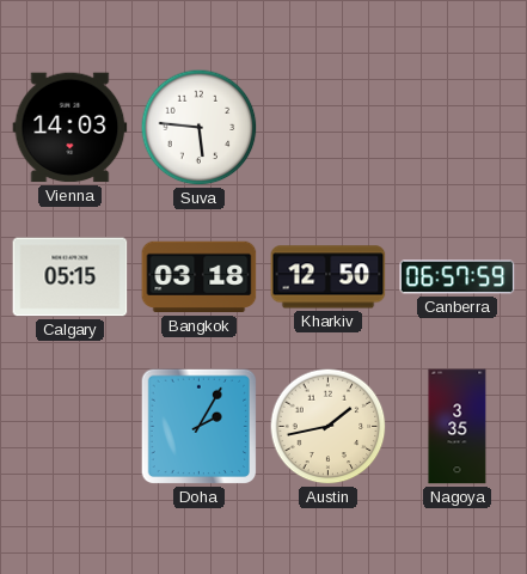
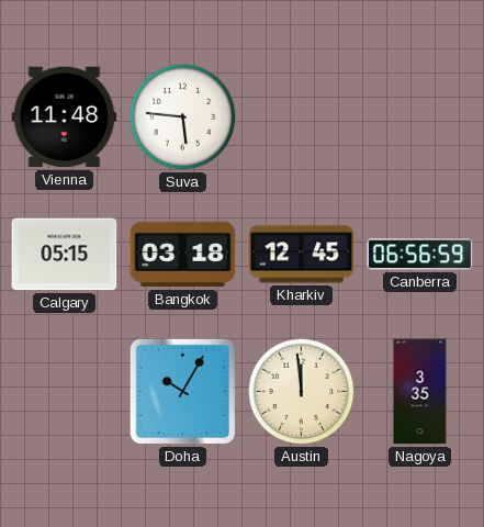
Vienna: 14:03 -> 11:48
Kharkiv: 12:50 -> 12:45
Canberra: 06:57 -> 06:56
Doha: 2:05 -> 10:05
Austin: 1:43 -> 11:59
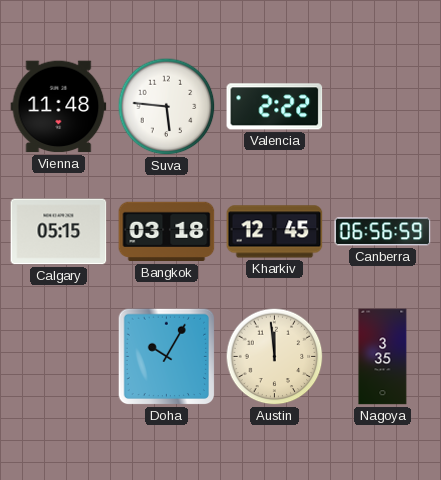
Valencia: none -> 2:22
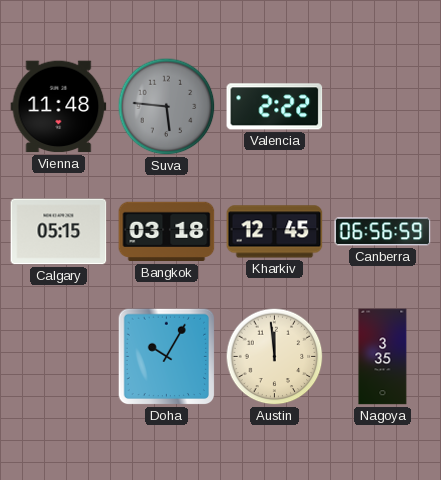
Suva dial: white -> grey
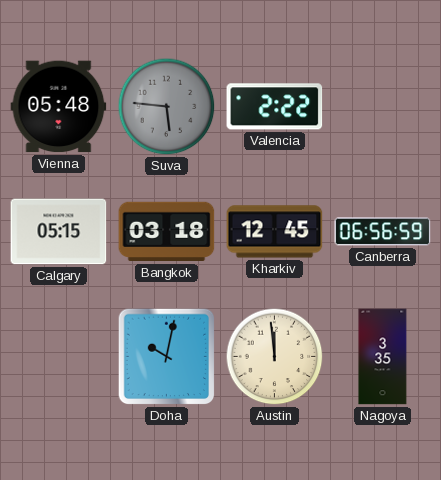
Vienna: 11:48 -> 05:48
Doha: 10:05 -> 10:02
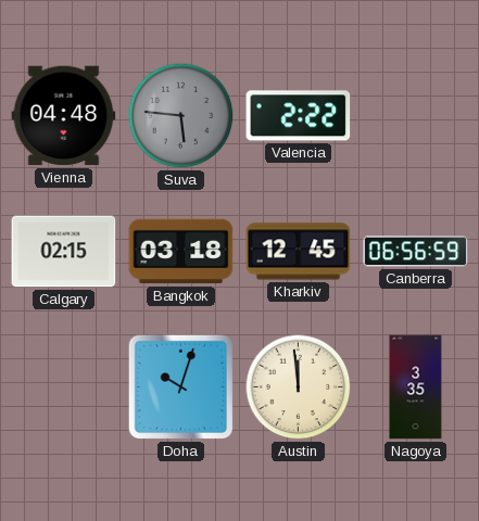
Vienna: 05:48 -> 04:48
Calgary: 05:15 -> 02:15
Doha: 10:02 -> 10:03
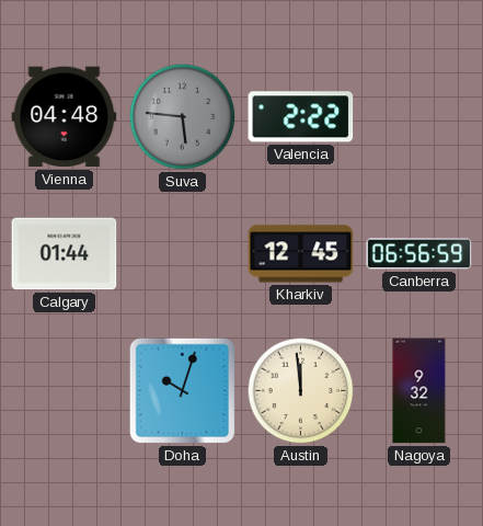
Calgary: 02:15 -> 01:44
Bangkok: 03:18 -> none
Nagoya: 3:35 -> 9:32
